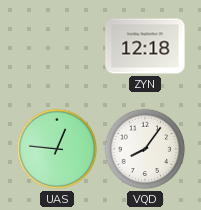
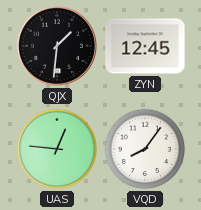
QJX: none -> 1:31
ZYN: 12:18 -> 12:45
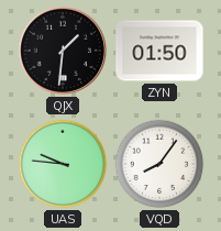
ZYN: 12:45 -> 01:50
UAS: 12:46 -> 9:46
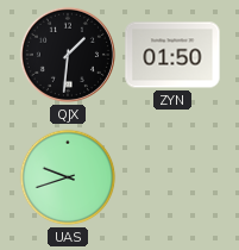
UAS: 9:46 -> 9:42
VQD: 8:06 -> none
